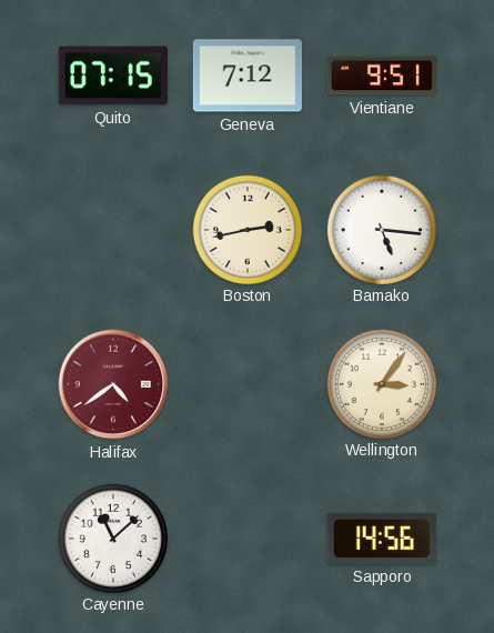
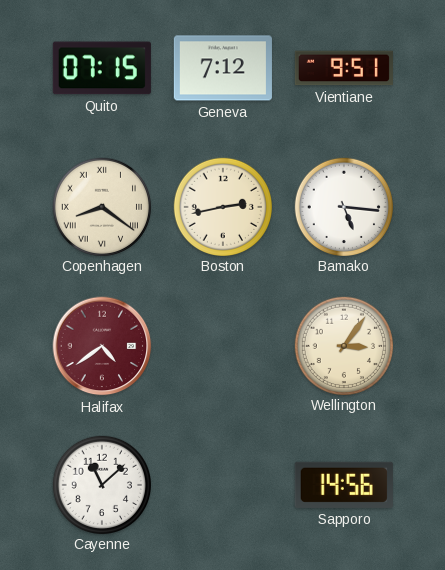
Copenhagen: none -> 8:21
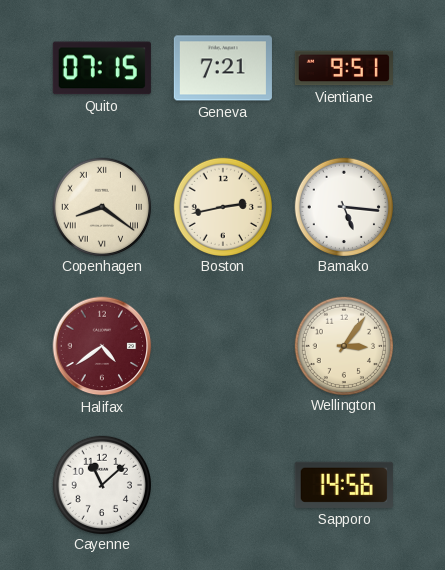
Geneva: 7:12 -> 7:21
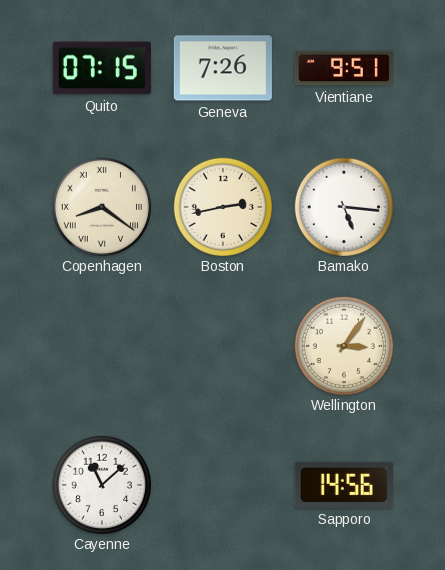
Geneva: 7:21 -> 7:26
Halifax: 4:39 -> none
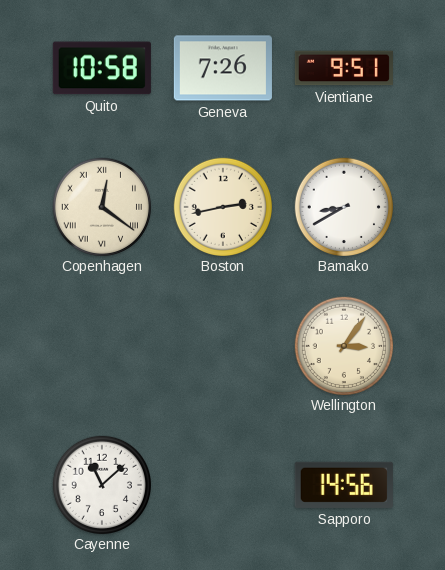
Quito: 07:15 -> 10:58
Copenhagen: 8:21 -> 12:21
Bamako: 5:16 -> 8:40
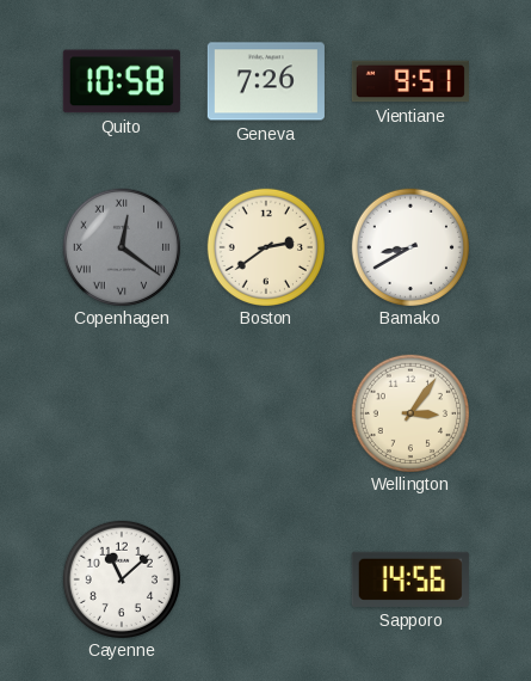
Copenhagen dial: cream -> grey
Boston: 2:43 -> 2:39
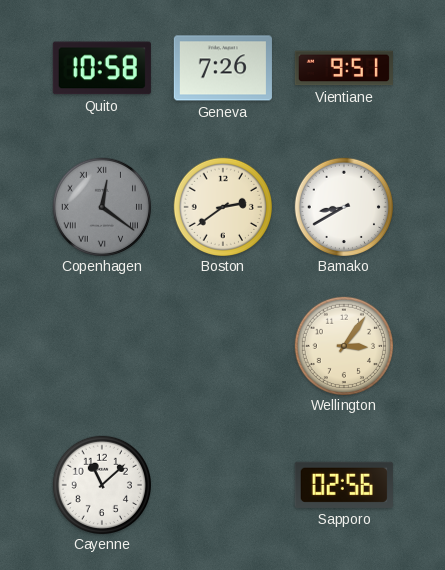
Sapporo: 14:56 -> 02:56
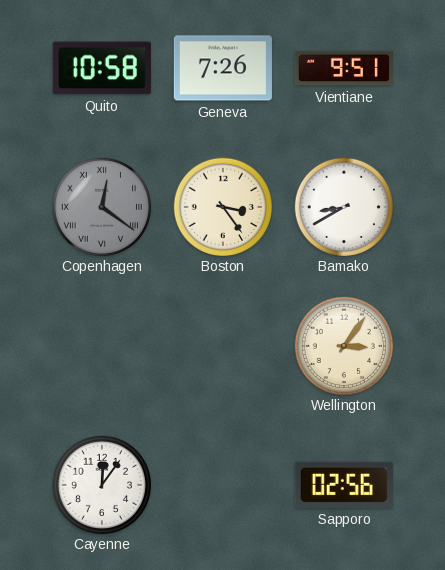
Boston: 2:39 -> 3:24
Cayenne: 11:08 -> 12:06
